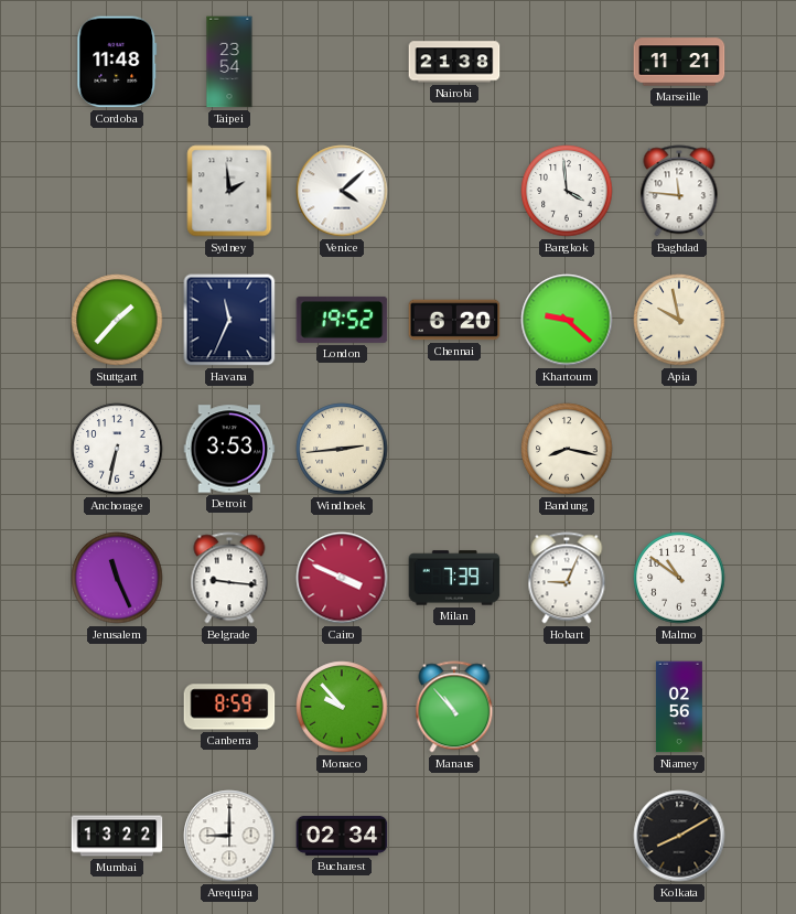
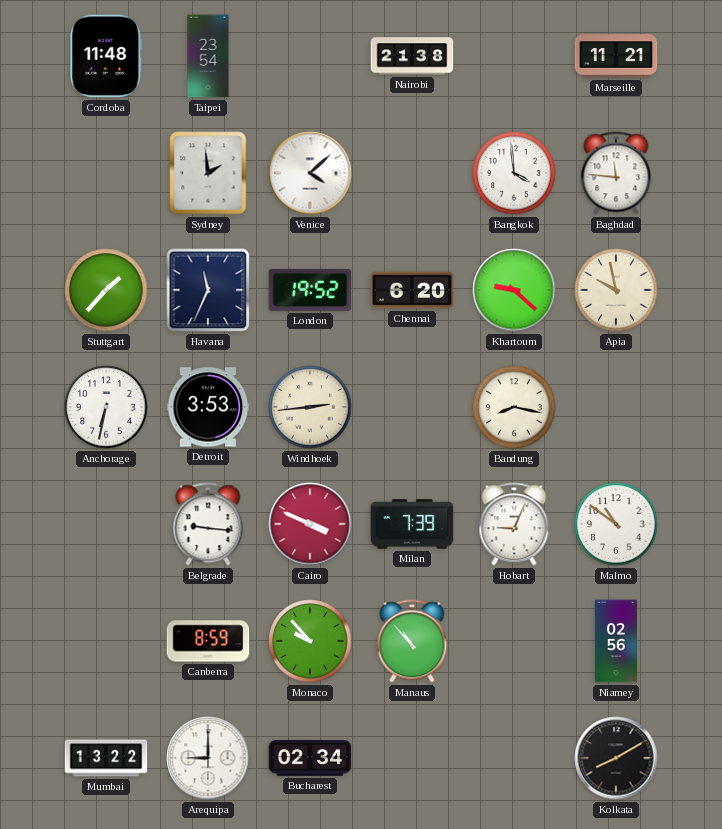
Jerusalem: 11:26 -> none
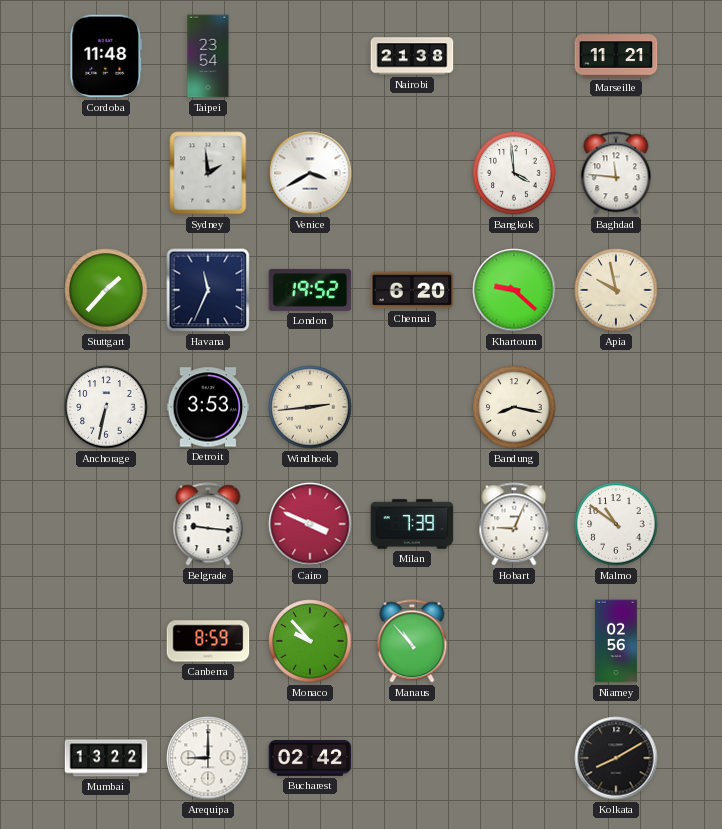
Venice: 4:08 -> 3:40
Bucharest: 02:34 -> 02:42
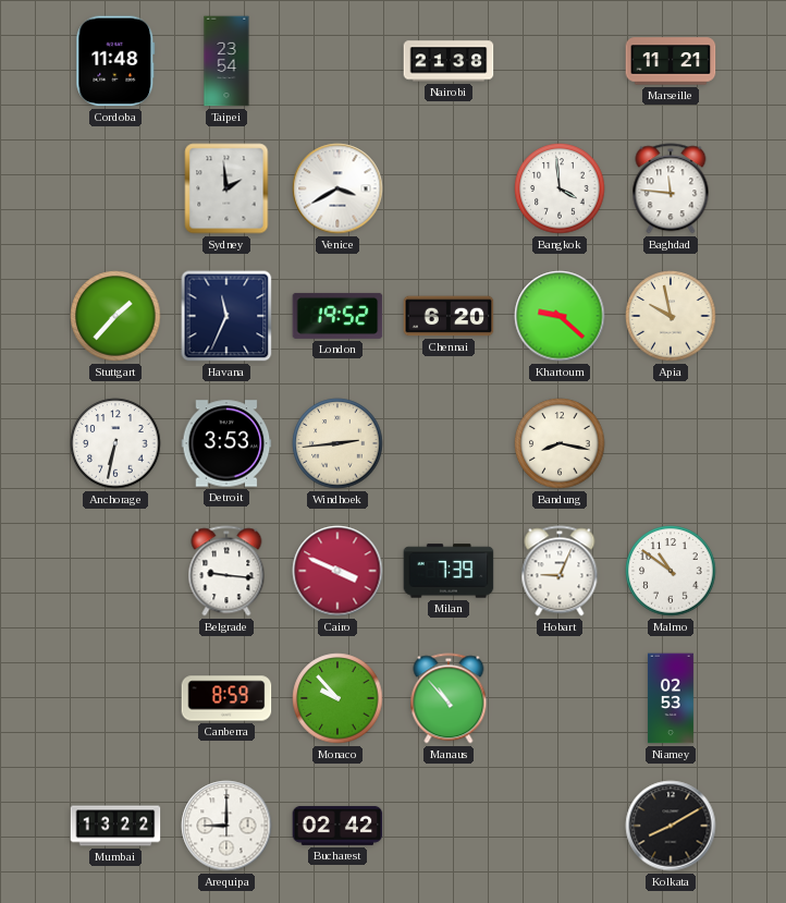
Niamey: 02:56 -> 02:53
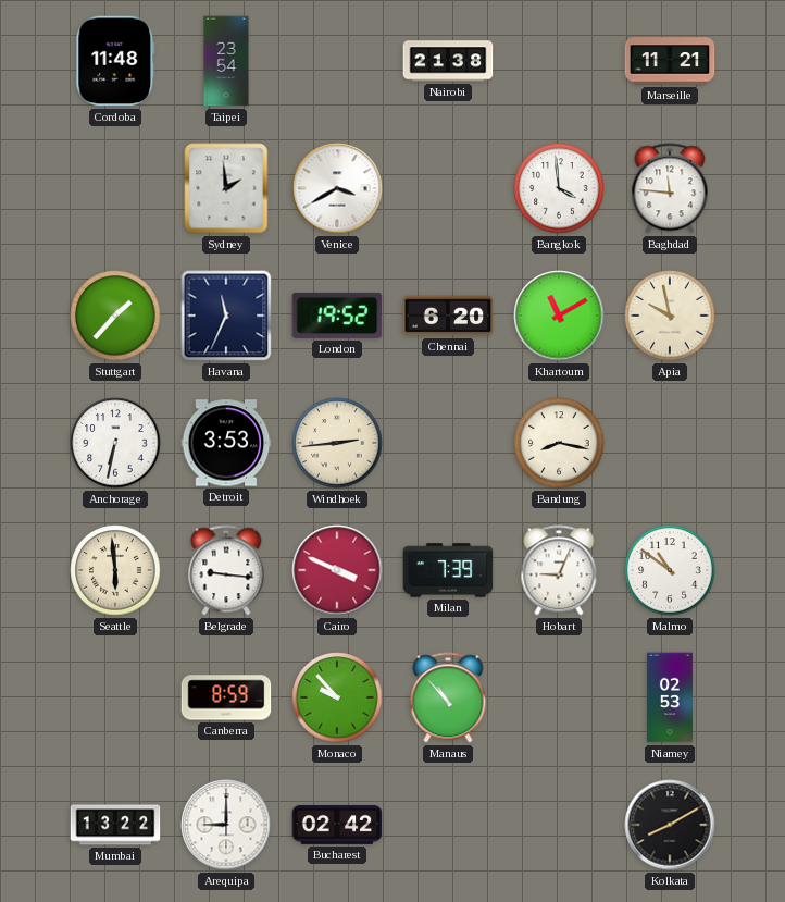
Khartoum: 9:22 -> 11:10
Seattle: none -> 5:59
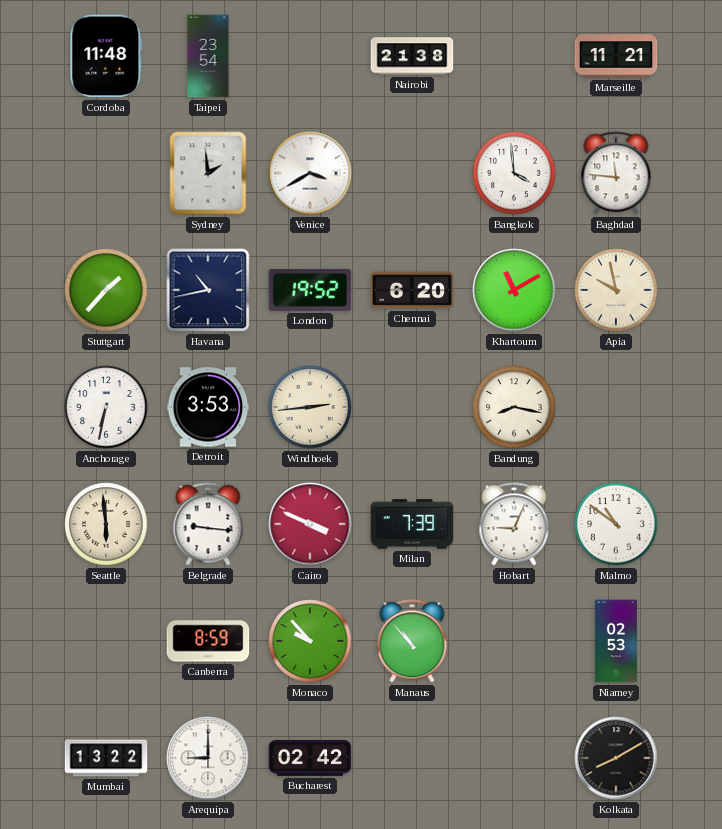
Havana: 11:34 -> 10:43
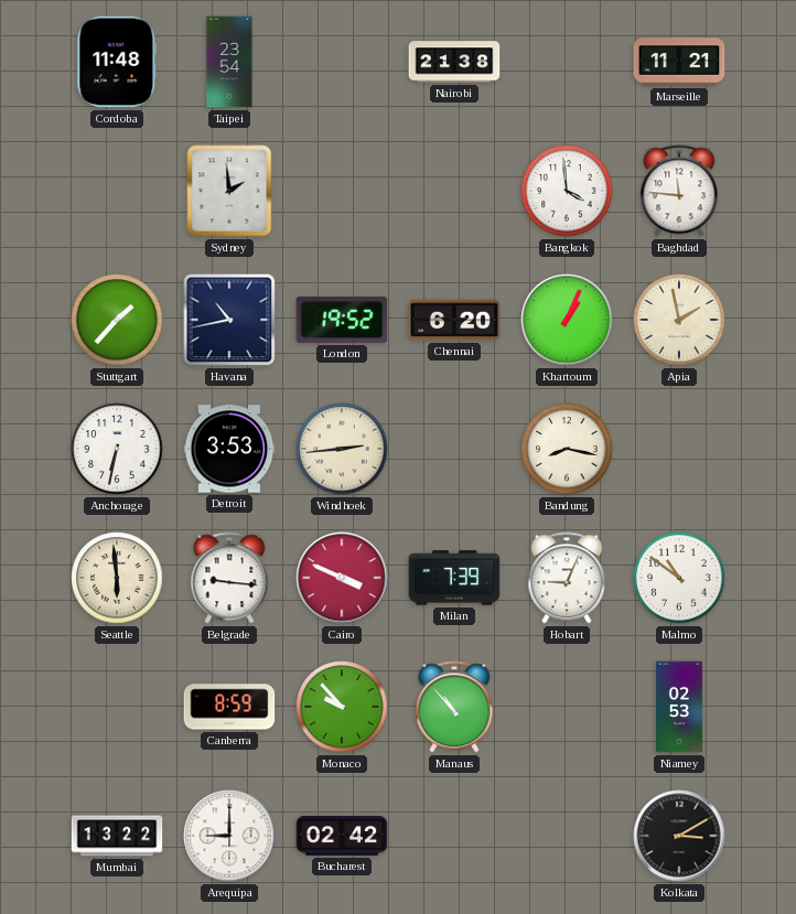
Venice: 3:40 -> none
Khartoum: 11:10 -> 1:04
Apia: 9:58 -> 1:58
Kolkata: 8:10 -> 3:10
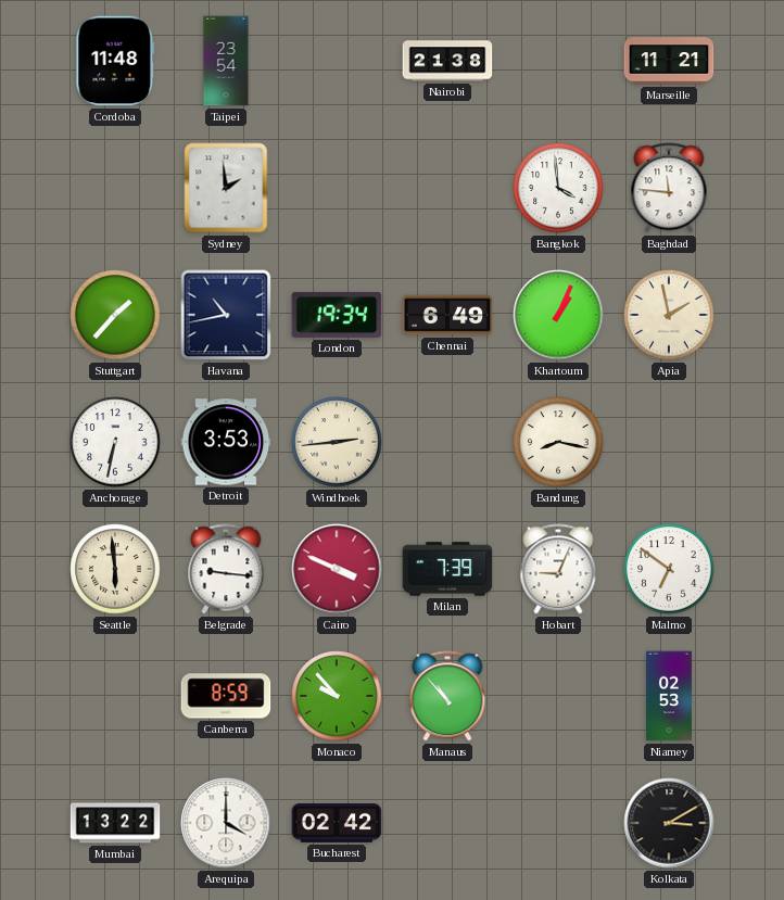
London: 19:52 -> 19:34
Chennai: 6:20 -> 6:49
Malmo: 10:51 -> 6:51
Arequipa: 9:00 -> 4:00
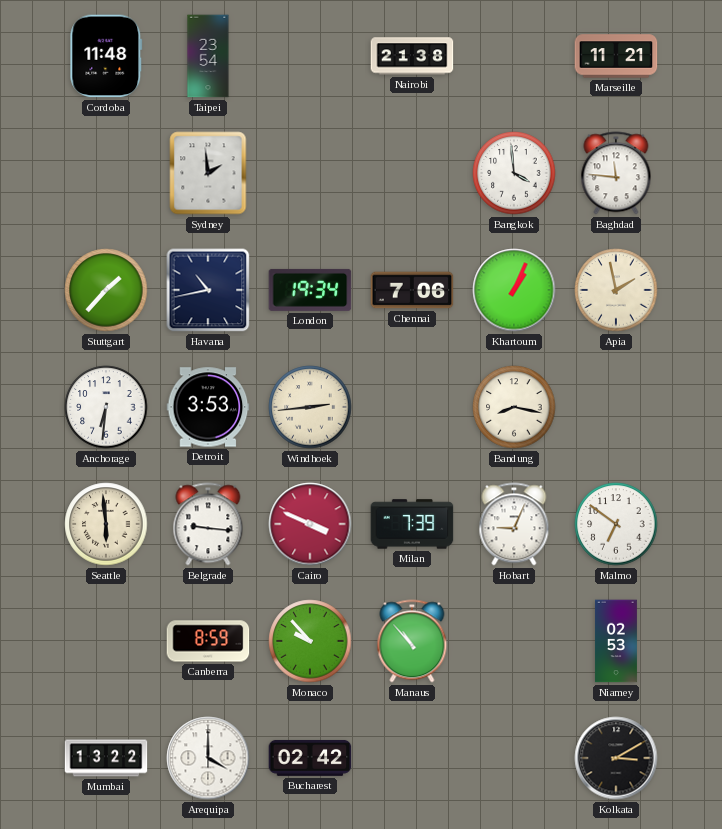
Chennai: 6:49 -> 7:06
Anchorage: 6:32 -> 6:31
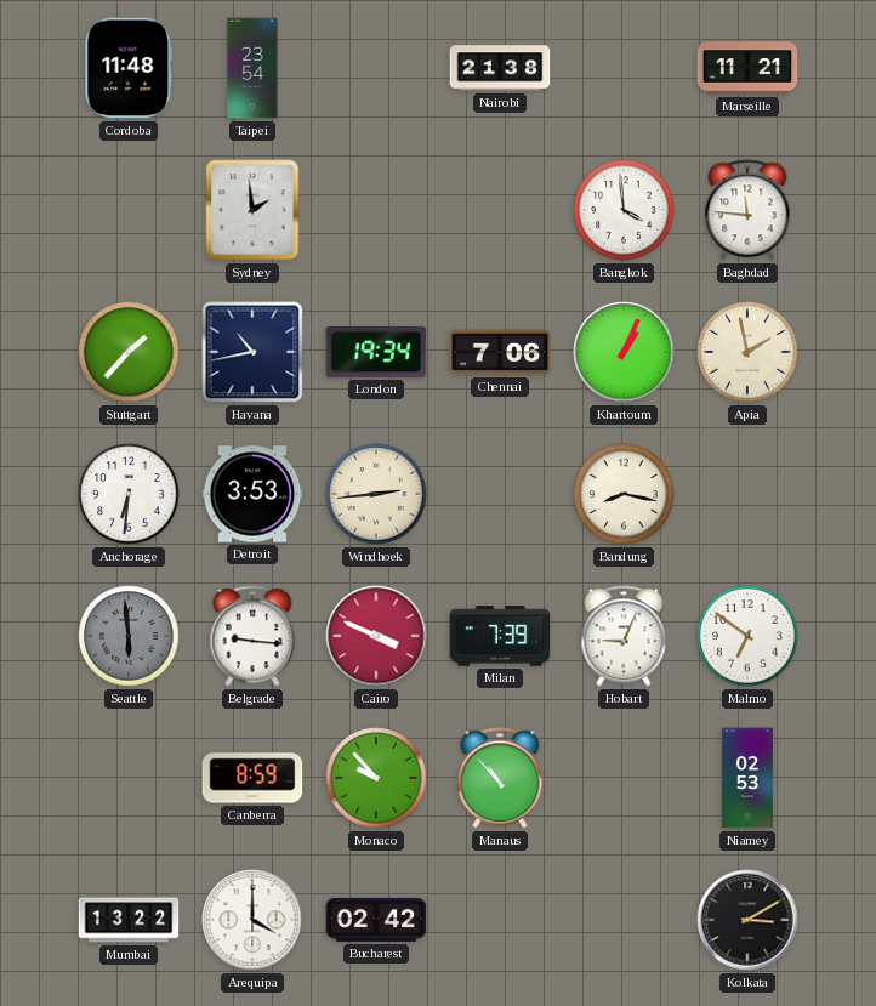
Seattle dial: cream -> grey
